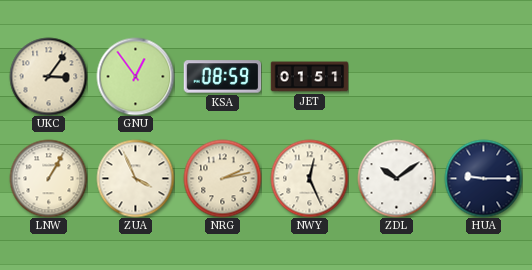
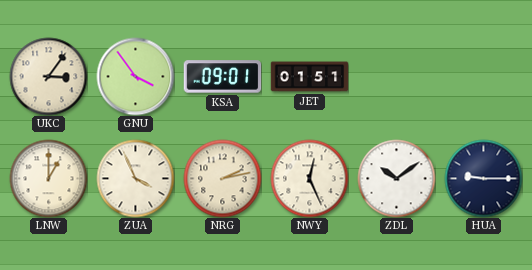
GNU: 12:54 -> 3:54
KSA: 08:59 -> 09:01
LNW: 1:05 -> 1:00
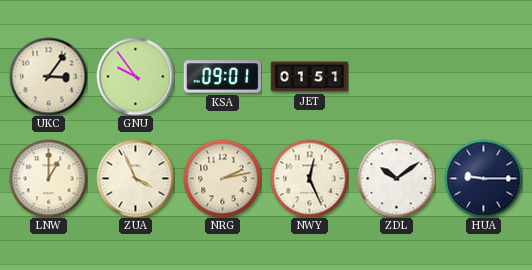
GNU: 3:54 -> 9:54
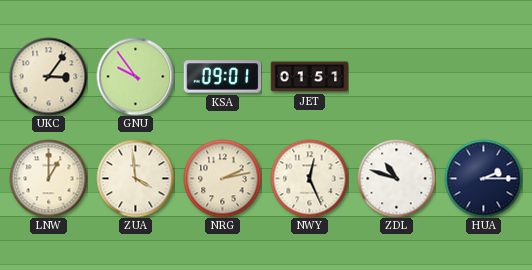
ZUA: 3:56 -> 3:59
ZDL: 10:09 -> 10:48
HUA: 9:15 -> 2:15
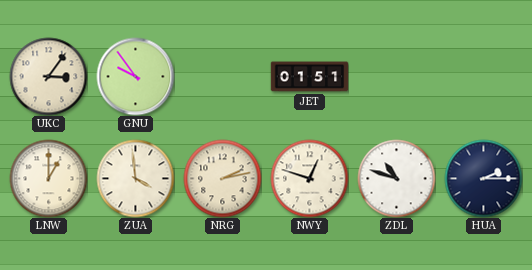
KSA: 09:01 -> none
NWY: 12:26 -> 12:48
